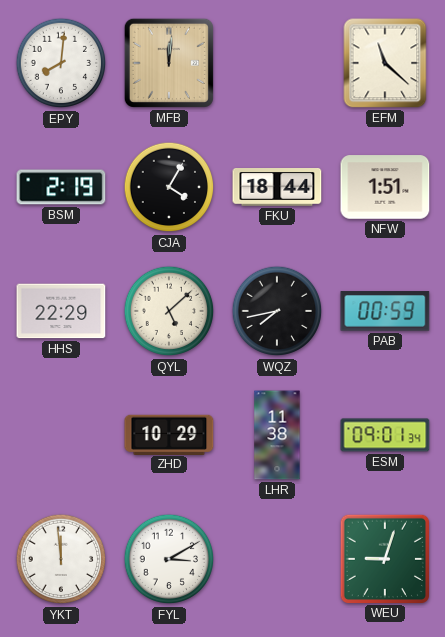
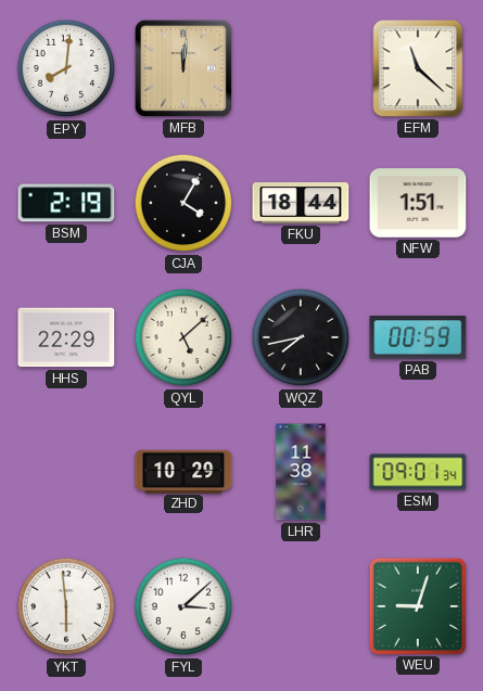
YKT: 11:59 -> 5:59
FYL: 3:10 -> 3:08
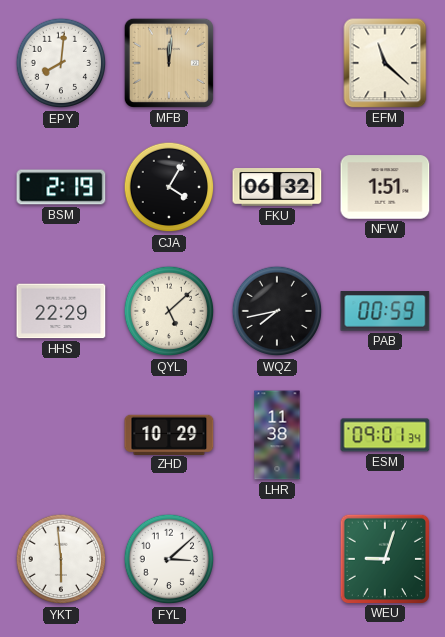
FKU: 18:44 -> 06:32
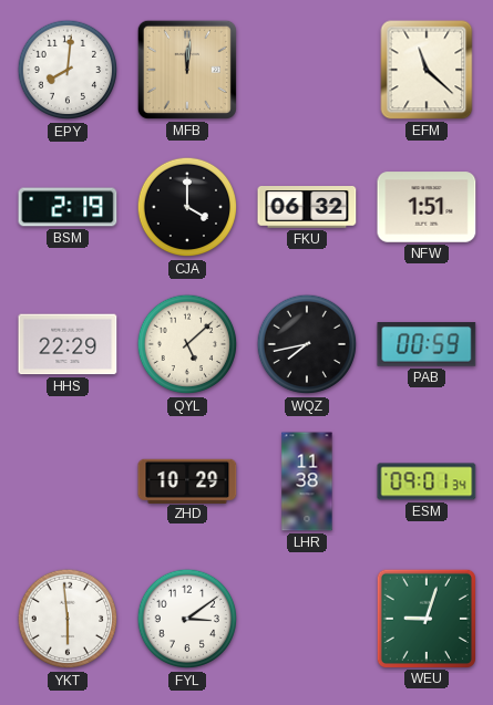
CJA: 4:05 -> 4:00
FYL: 3:08 -> 3:09
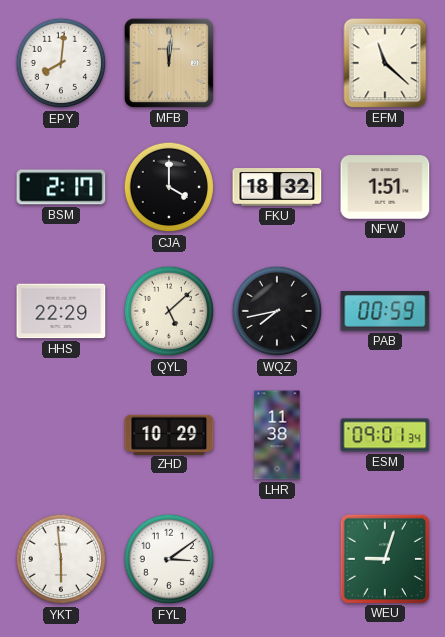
BSM: 2:19 -> 2:17
FKU: 06:32 -> 18:32
